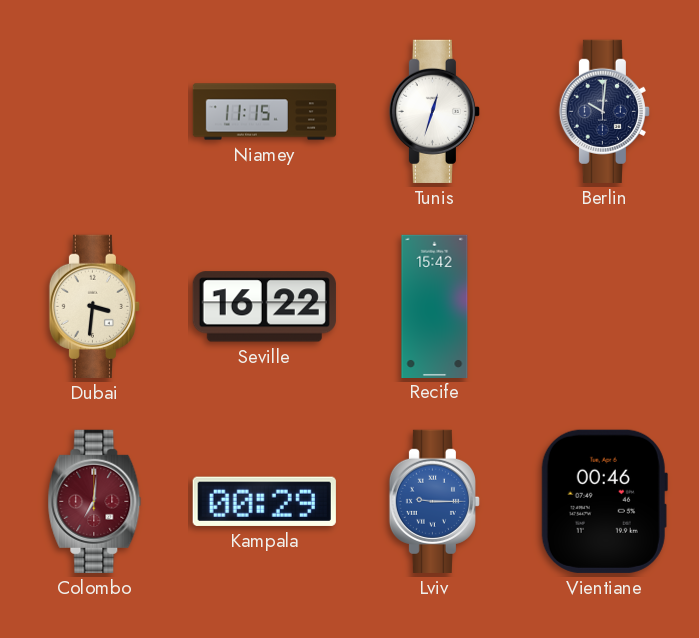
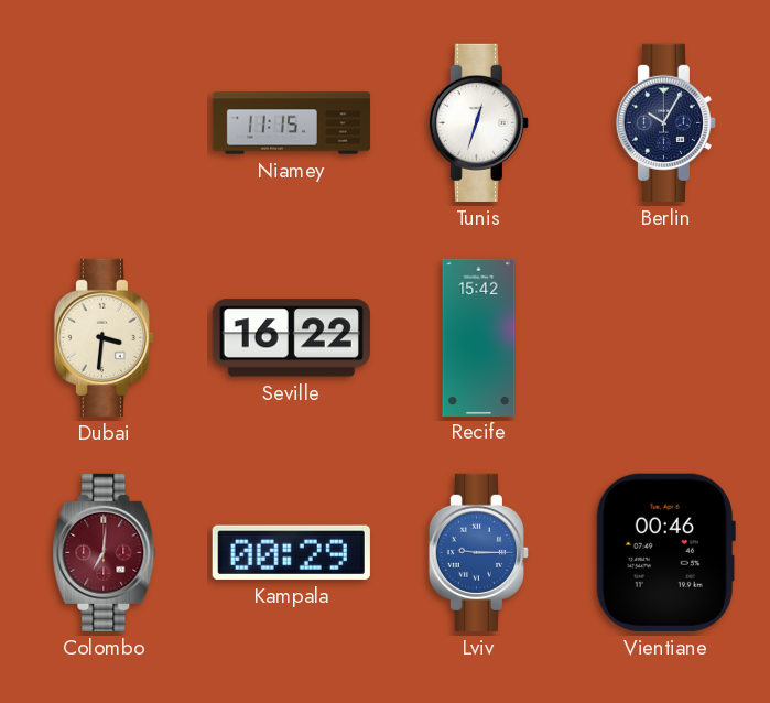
Berlin: 10:01 -> 10:05
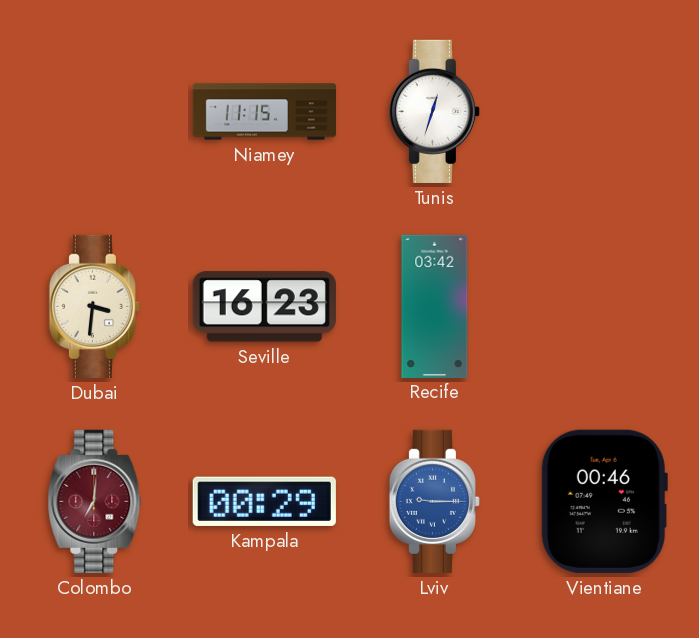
Berlin: 10:05 -> none
Seville: 16:22 -> 16:23
Recife: 15:42 -> 03:42
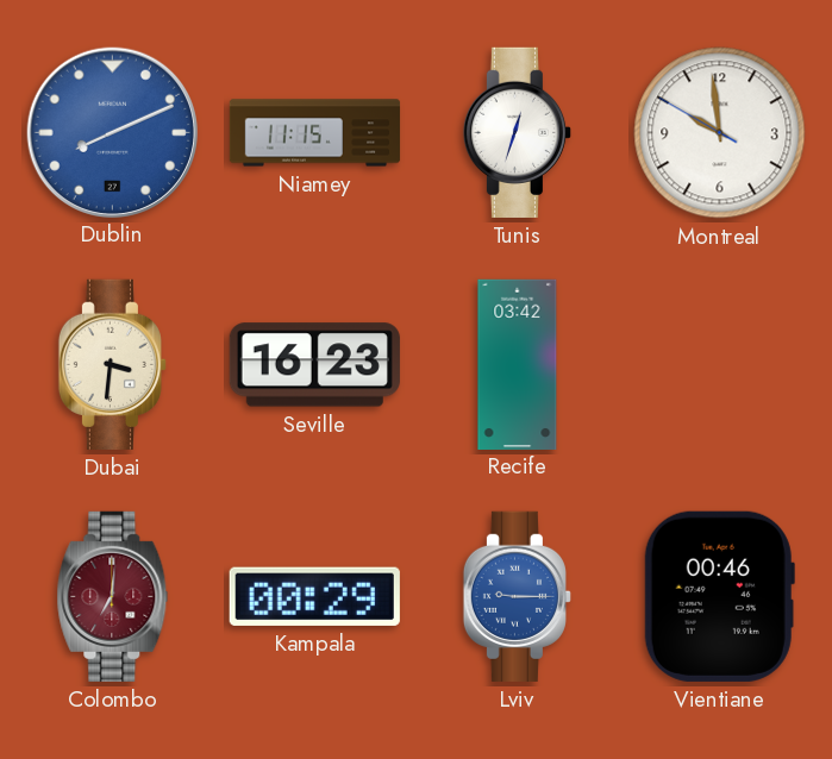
Dublin: none -> 8:11
Montreal: none -> 9:58
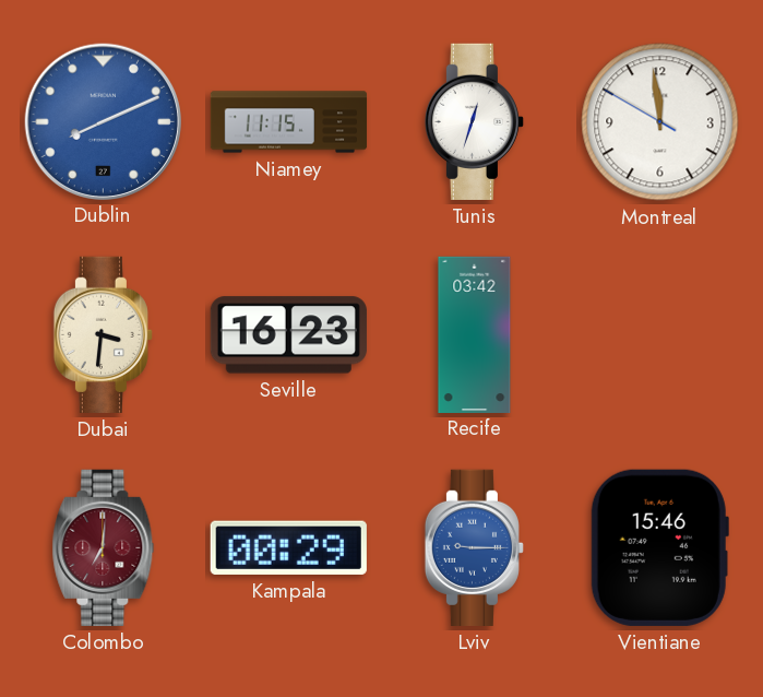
Montreal: 9:58 -> 11:58
Vientiane: 00:46 -> 15:46
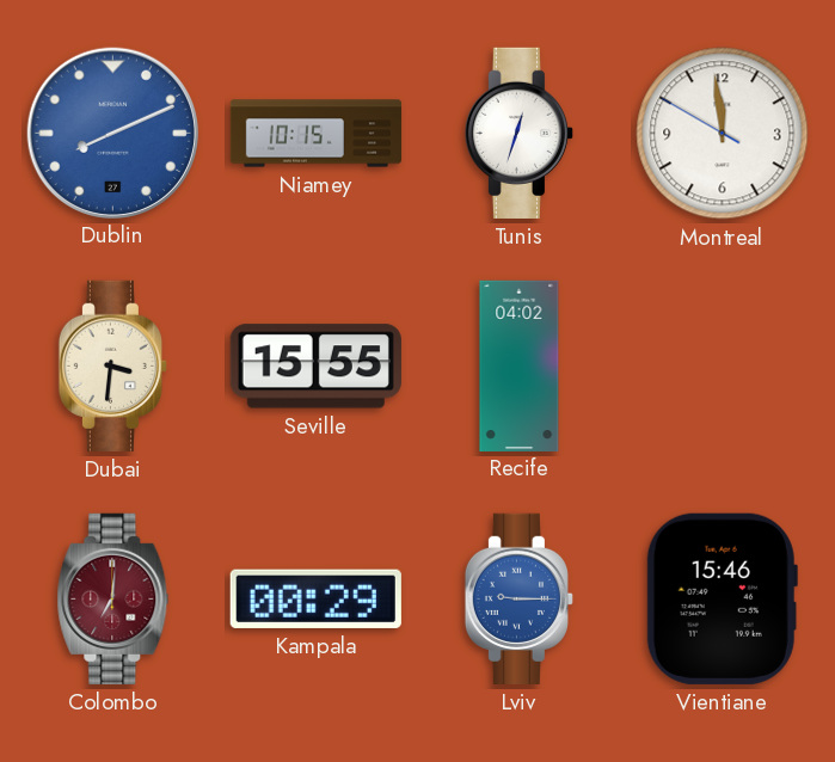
Niamey: 11:15 -> 10:15
Seville: 16:23 -> 15:55
Recife: 03:42 -> 04:02
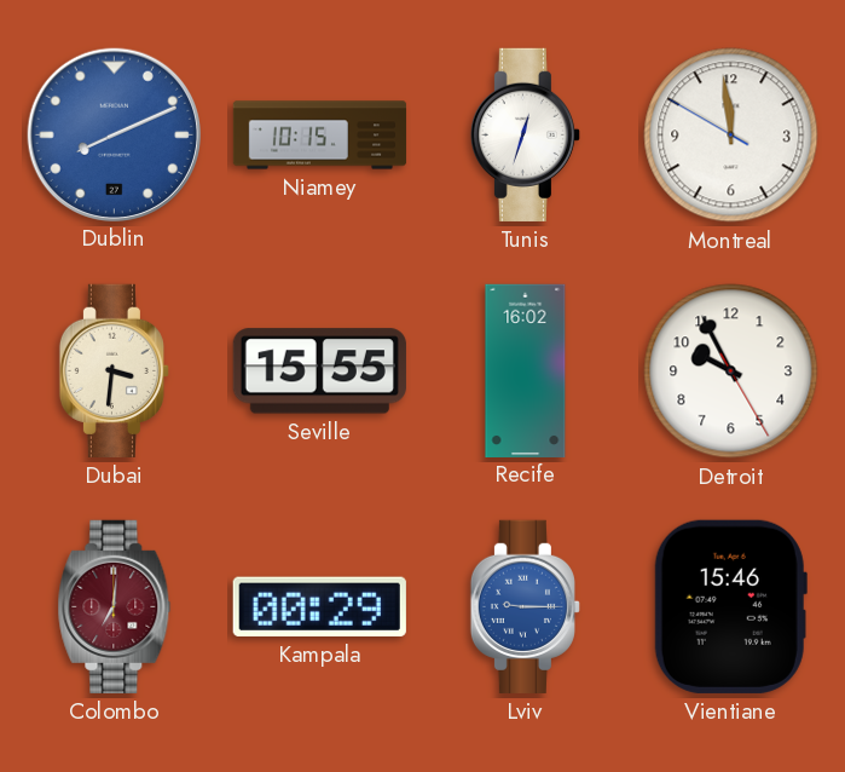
Recife: 04:02 -> 16:02
Detroit: none -> 9:55
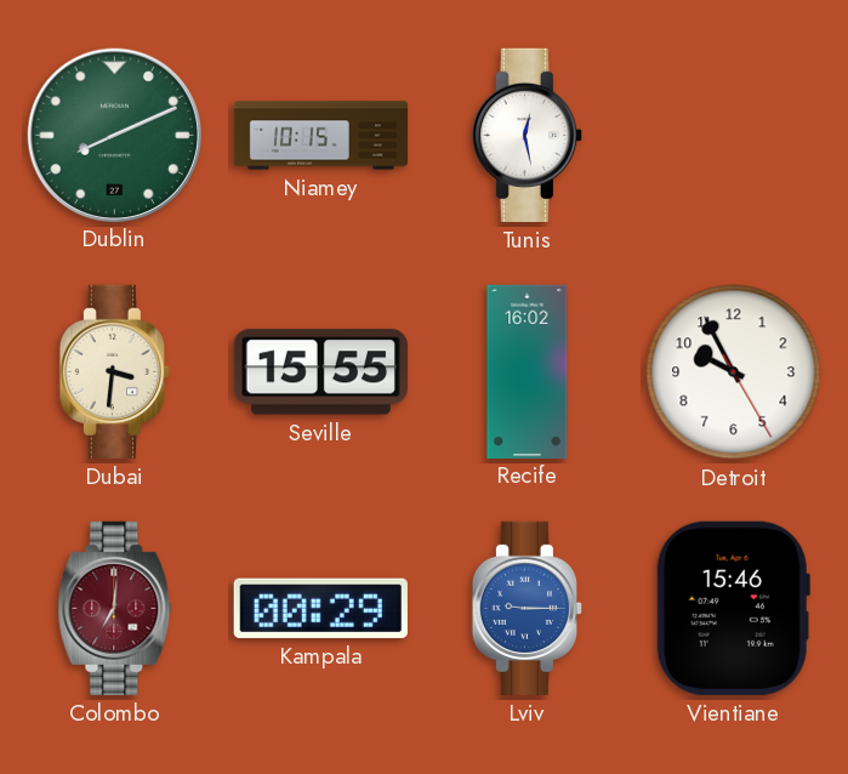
Dublin dial: blue -> green
Tunis: 12:33 -> 12:28
Montreal: 11:58 -> none
